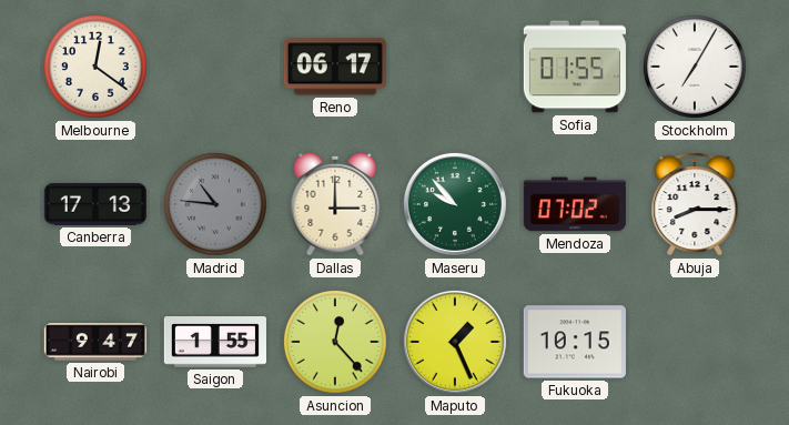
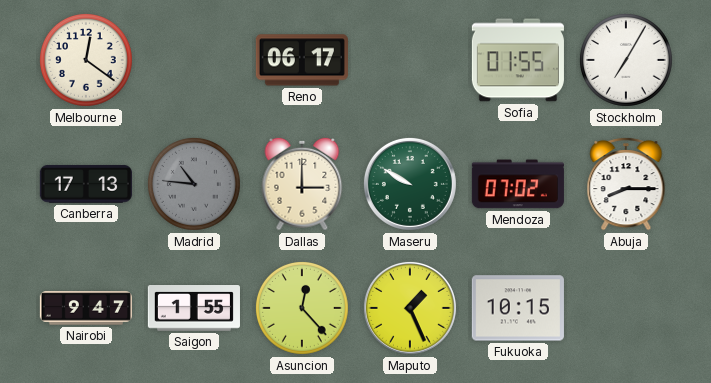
Maseru: 9:53 -> 9:50
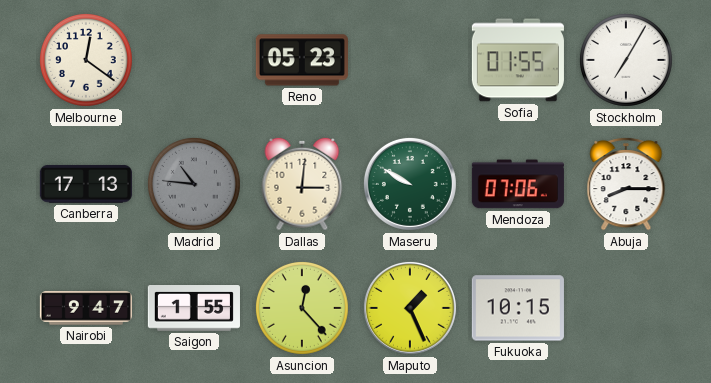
Reno: 06:17 -> 05:23
Dallas: 3:00 -> 3:01
Mendoza: 07:02 -> 07:06
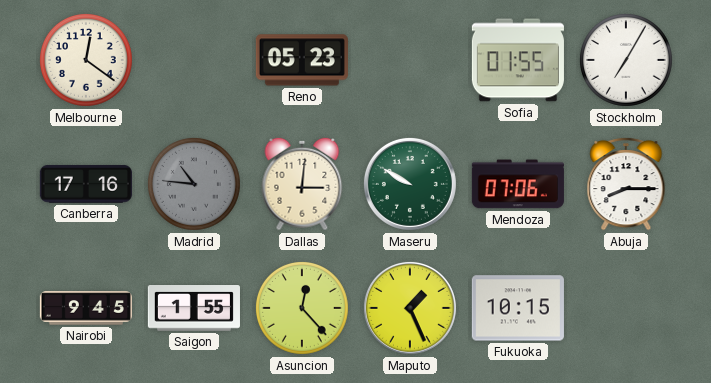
Canberra: 17:13 -> 17:16
Nairobi: 9:47 -> 9:45
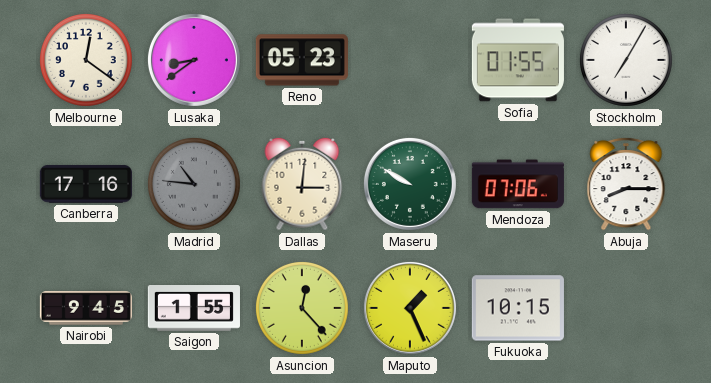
Lusaka: none -> 8:39
